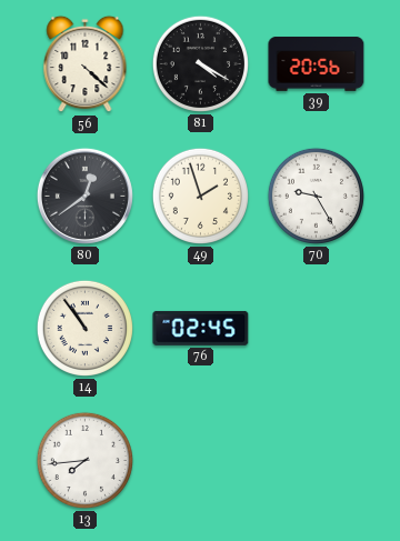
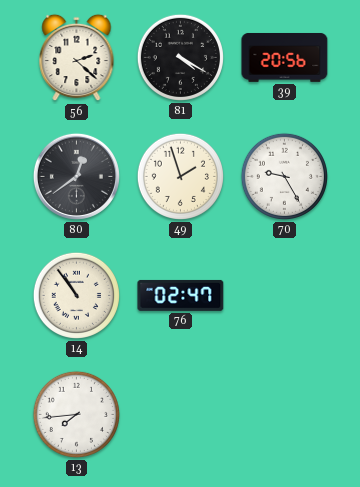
56: 4:22 -> 2:22
76: 02:45 -> 02:47
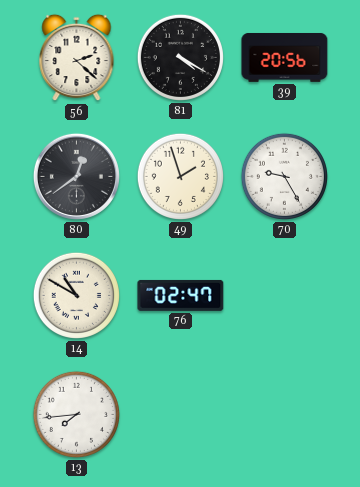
14: 10:54 -> 10:50
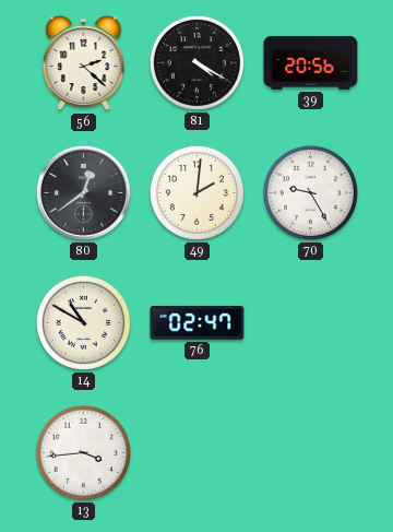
49: 1:57 -> 2:01
13: 7:44 -> 3:44
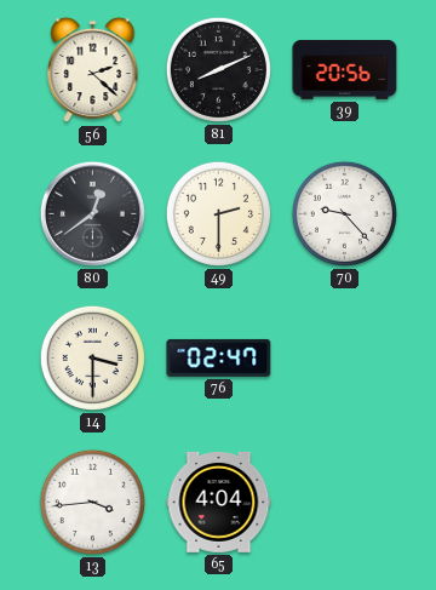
81: 4:20 -> 8:11
49: 2:01 -> 2:30
70: 9:25 -> 9:23
14: 10:50 -> 3:30
65: none -> 4:04
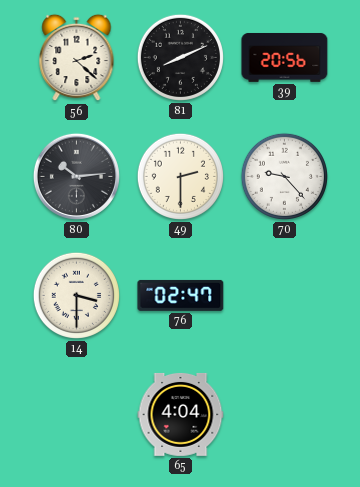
80: 12:39 -> 10:14
13: 3:44 -> none
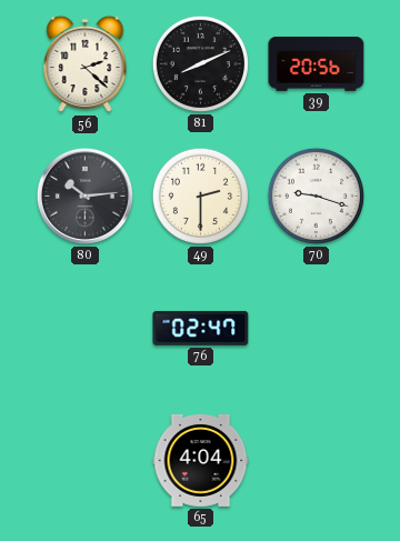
70: 9:23 -> 9:18
14: 3:30 -> none
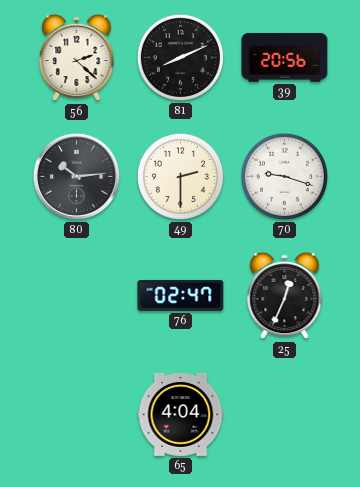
25: none -> 12:34
